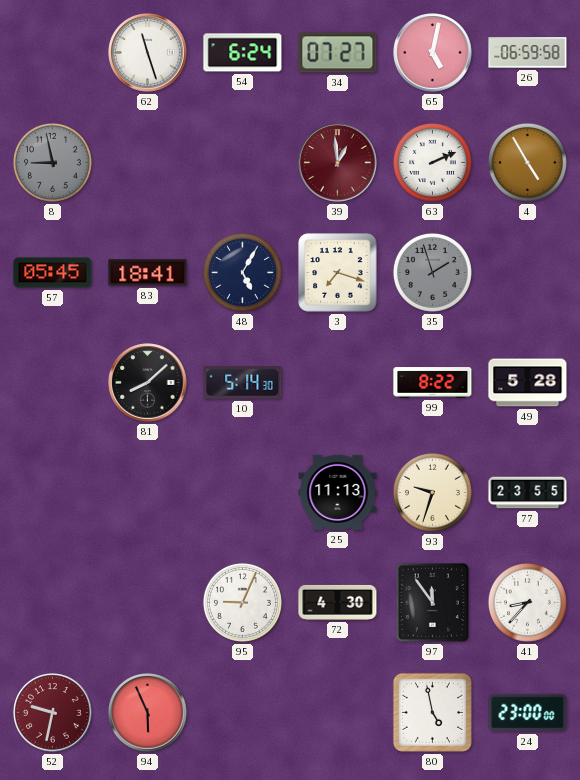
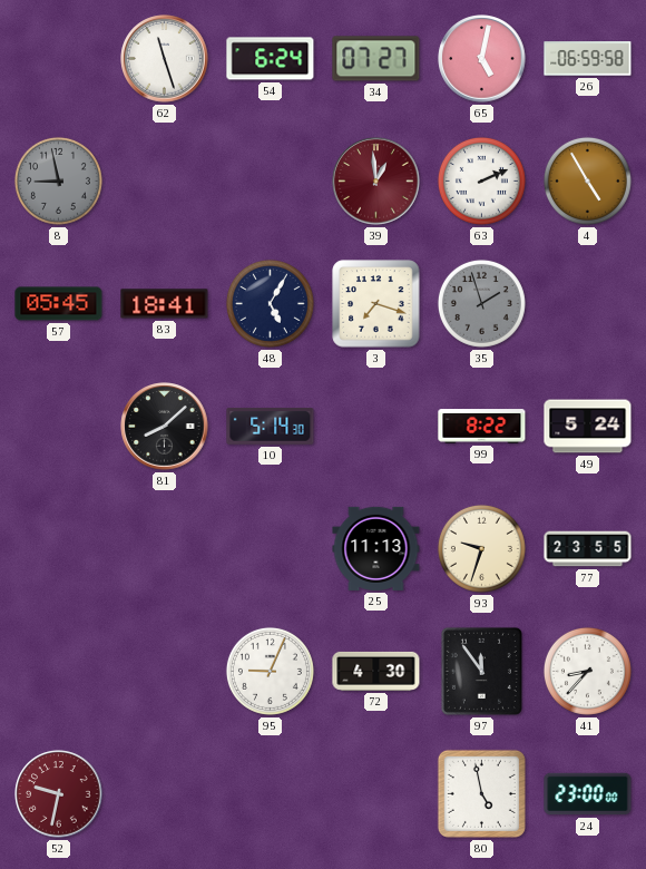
49: 5:28 -> 5:24
94: 5:56 -> none
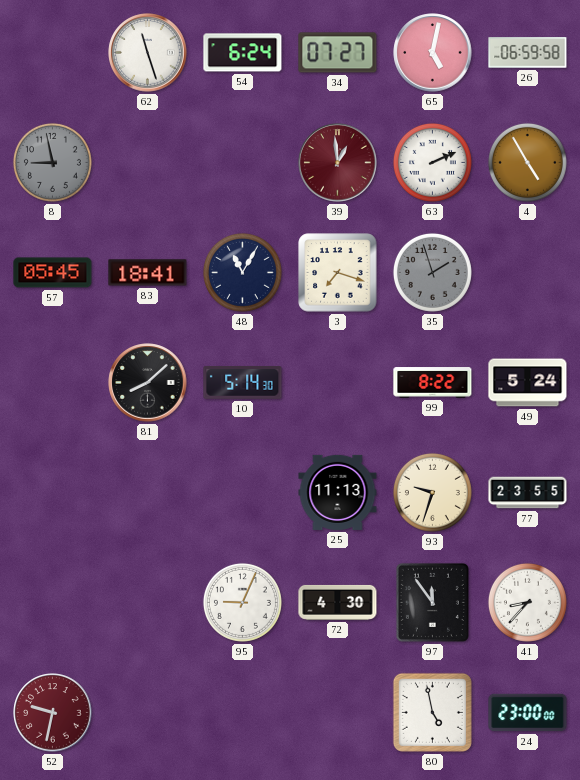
48: 5:05 -> 11:05
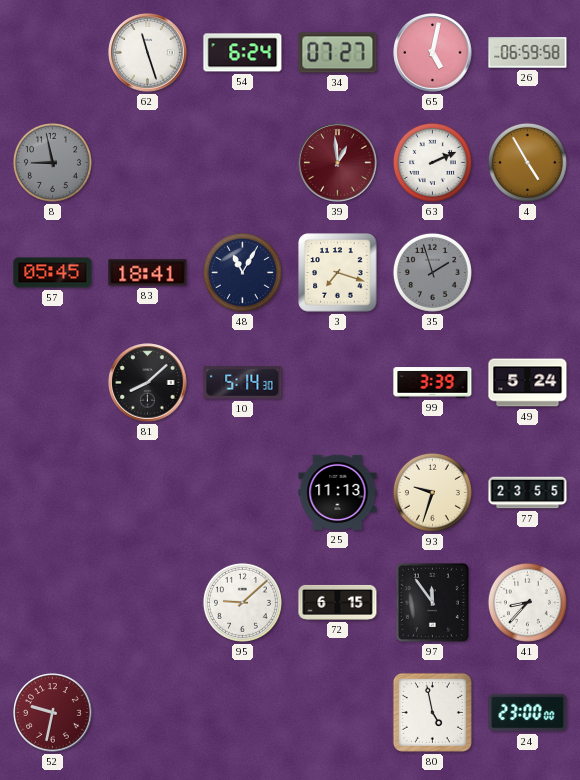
99: 8:22 -> 3:39
95: 9:04 -> 9:08
72: 4:30 -> 6:15
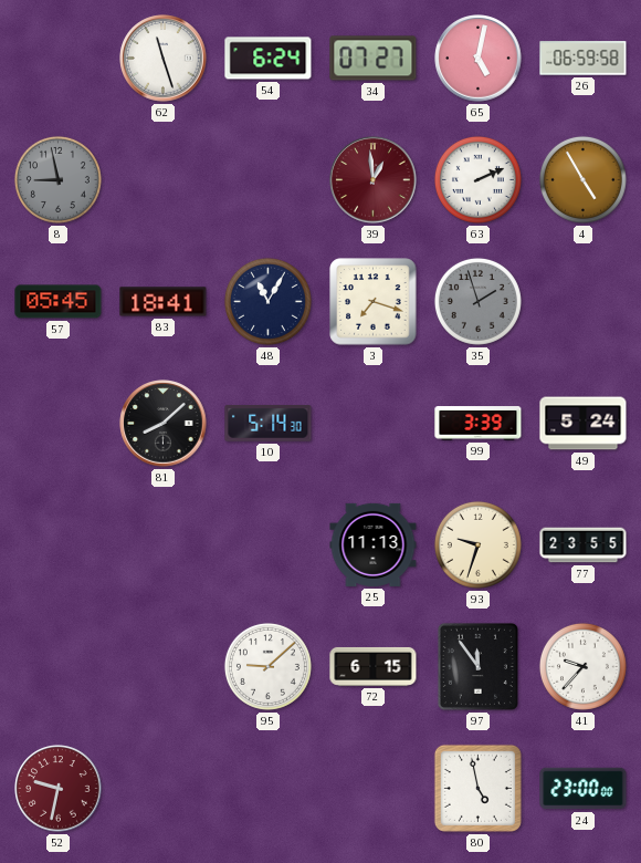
41: 8:37 -> 9:37
